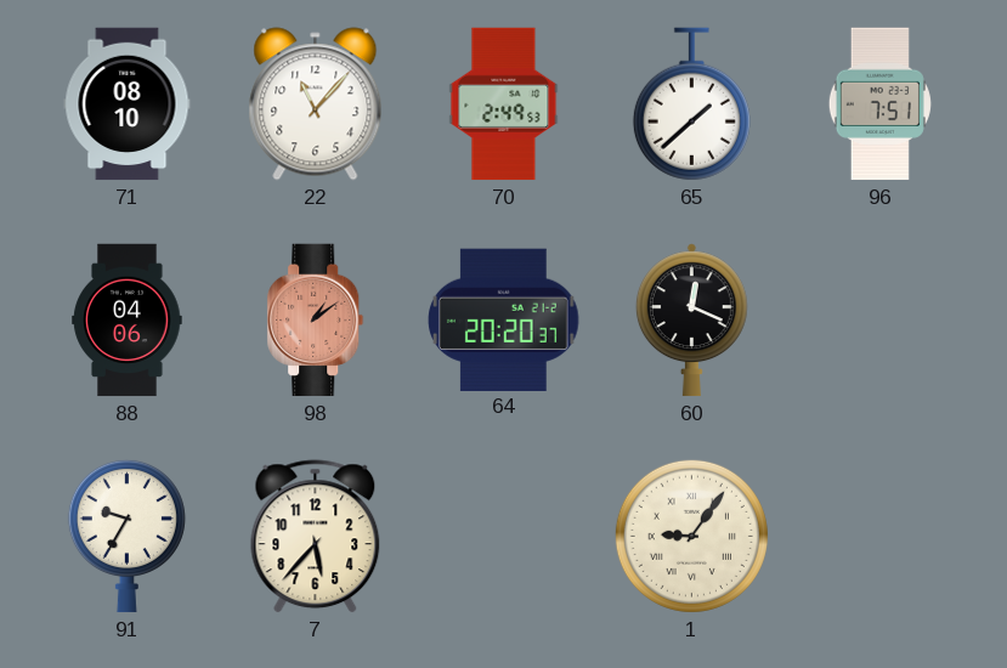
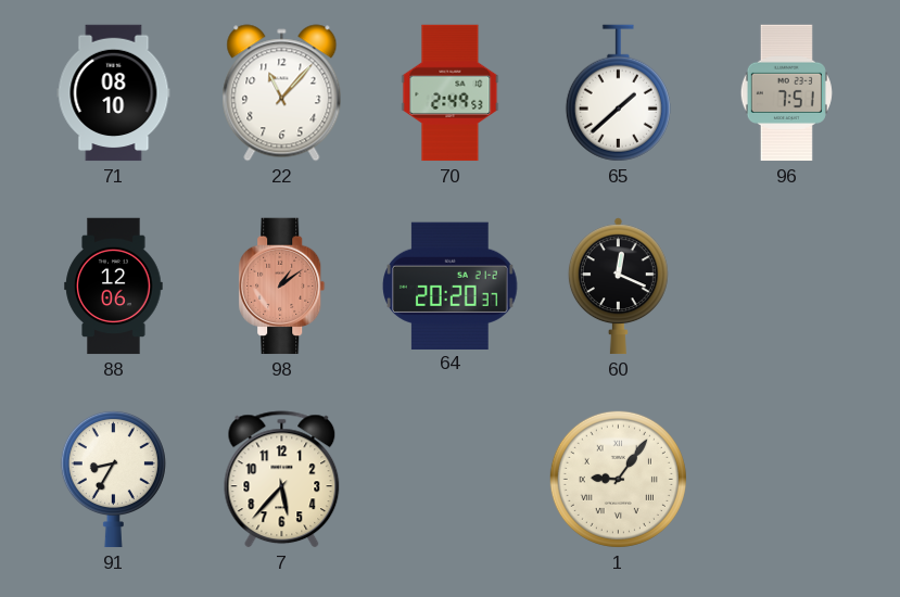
88: 04:06 -> 12:06
91: 9:35 -> 8:35
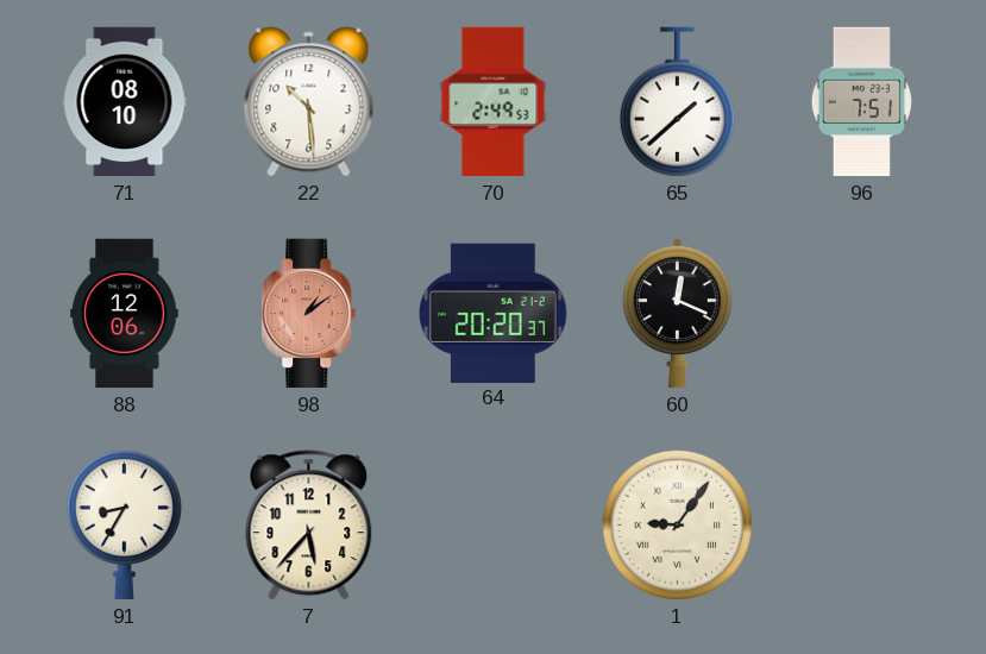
22: 11:07 -> 10:29
